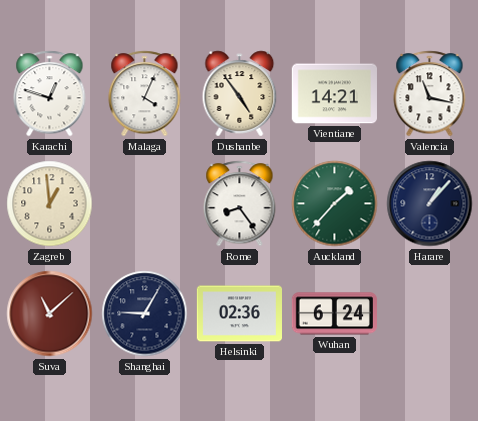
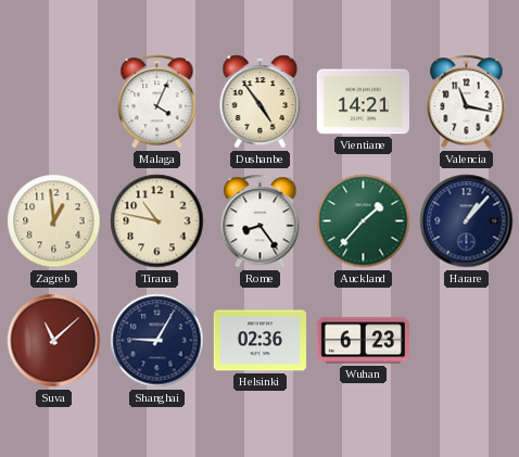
Karachi: 12:48 -> none
Tirana: none -> 10:47
Wuhan: 6:24 -> 6:23
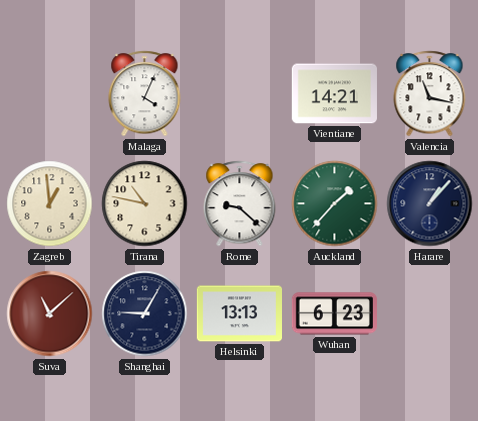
Dushanbe: 4:54 -> none
Rome: 8:24 -> 9:22
Helsinki: 02:36 -> 13:13
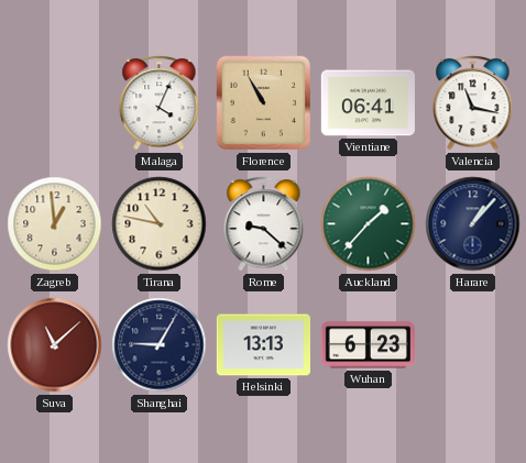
Florence: none -> 10:55
Vientiane: 14:21 -> 06:41
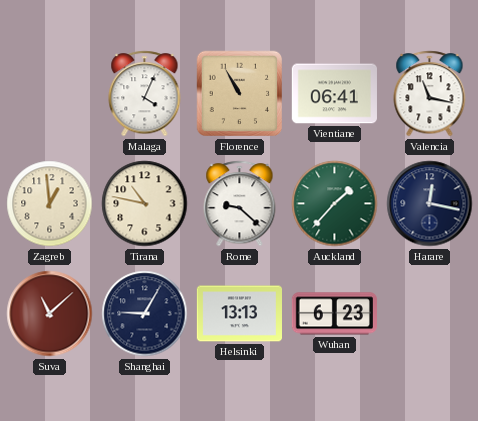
Harare: 1:07 -> 12:17
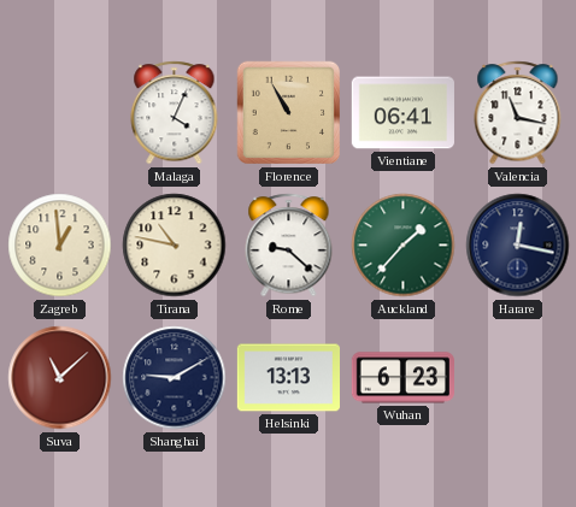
Shanghai: 9:05 -> 9:10
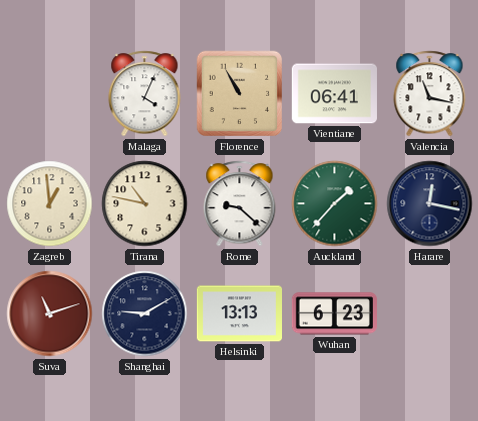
Suva: 11:08 -> 11:12
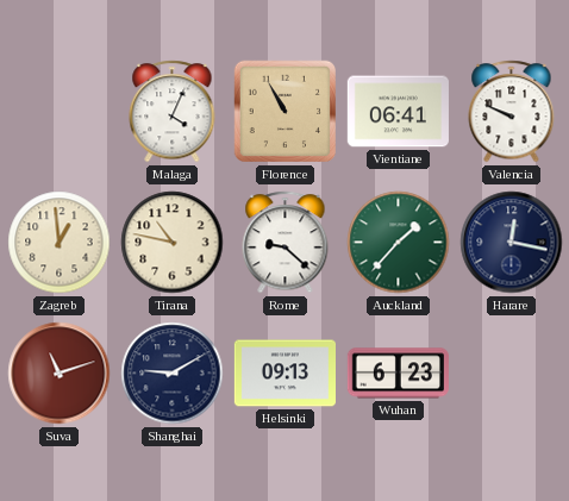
Valencia: 11:17 -> 9:49
Helsinki: 13:13 -> 09:13
